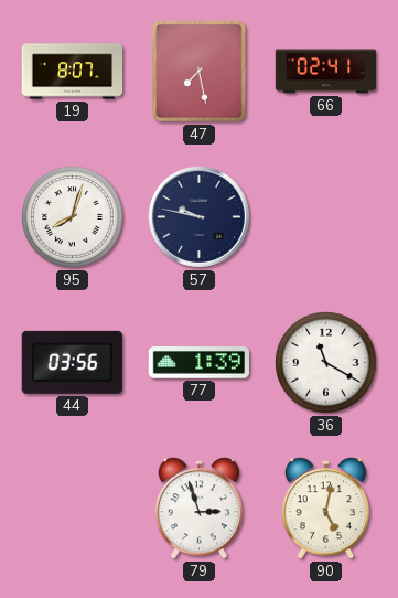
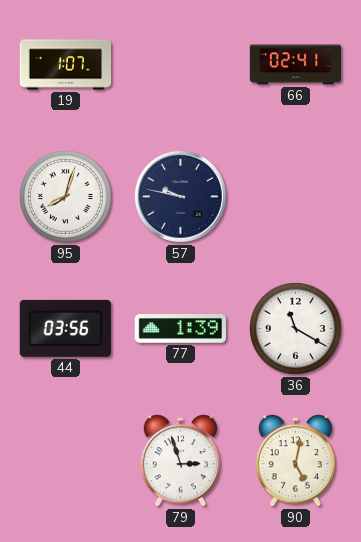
19: 8:07 -> 1:07
47: 7:28 -> none
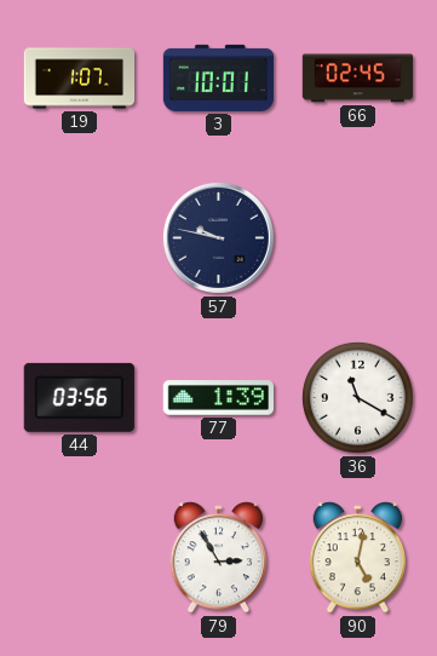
3: none -> 10:01
66: 02:41 -> 02:45
95: 8:03 -> none
79: 2:57 -> 2:55
